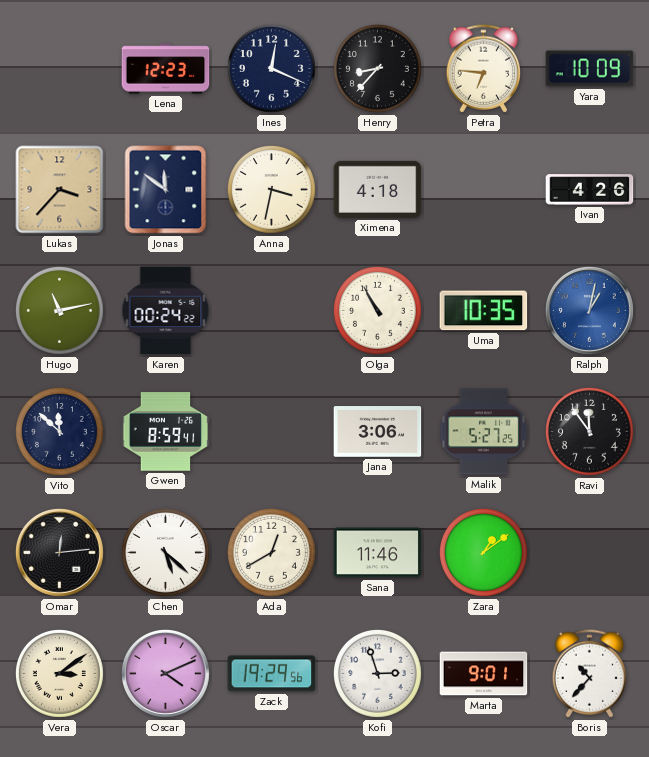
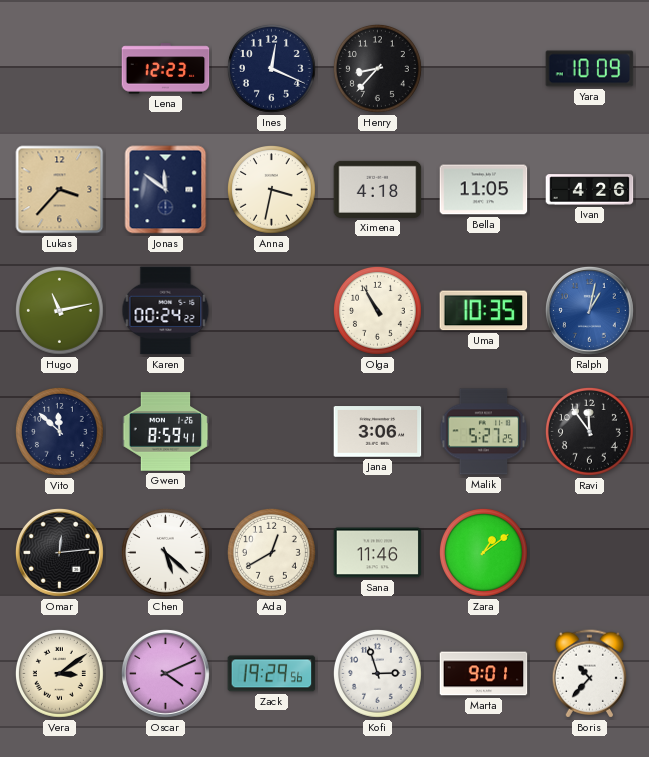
Petra: 6:46 -> none
Bella: none -> 11:05
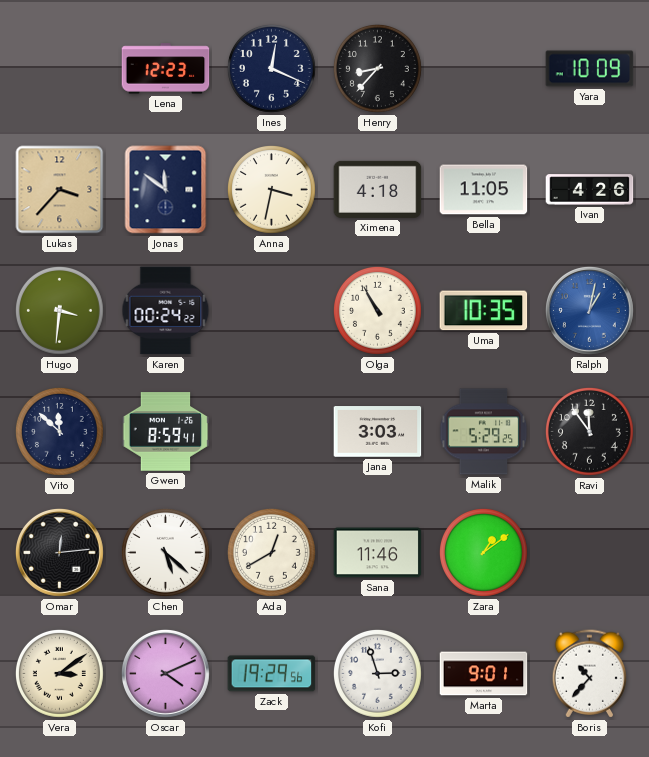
Hugo: 11:13 -> 3:31
Jana: 3:06 -> 3:03
Malik: 5:27 -> 5:29
